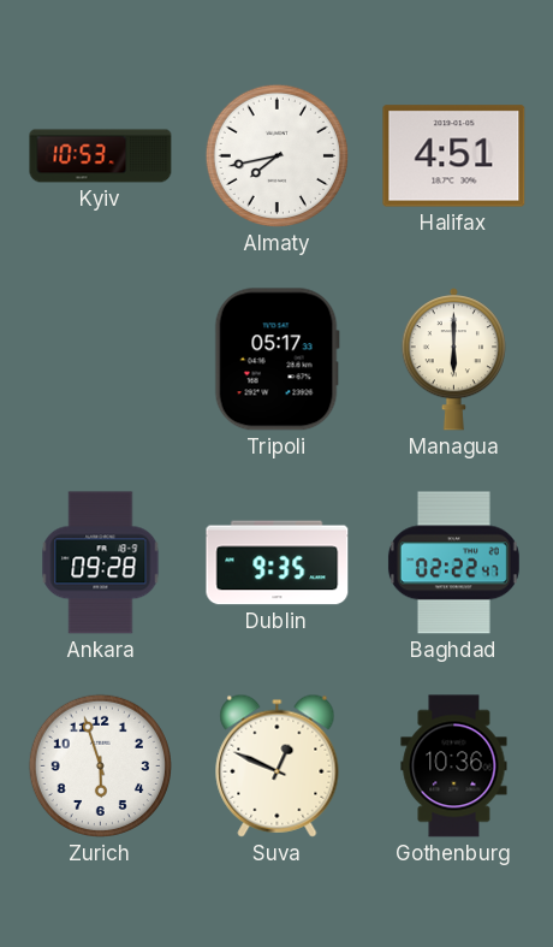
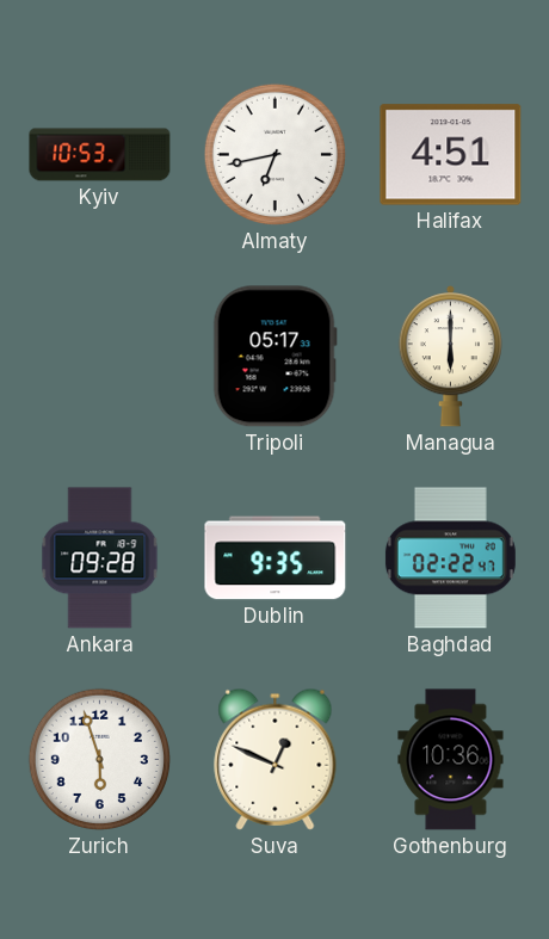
Almaty: 7:43 -> 6:43
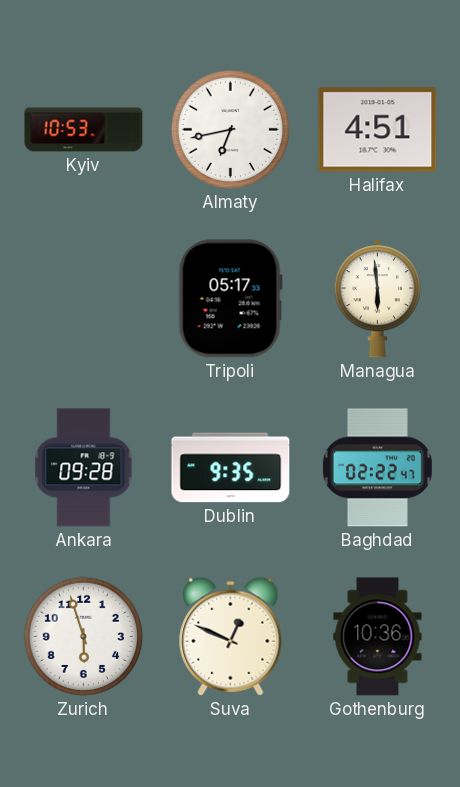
Managua: 6:00 -> 5:59
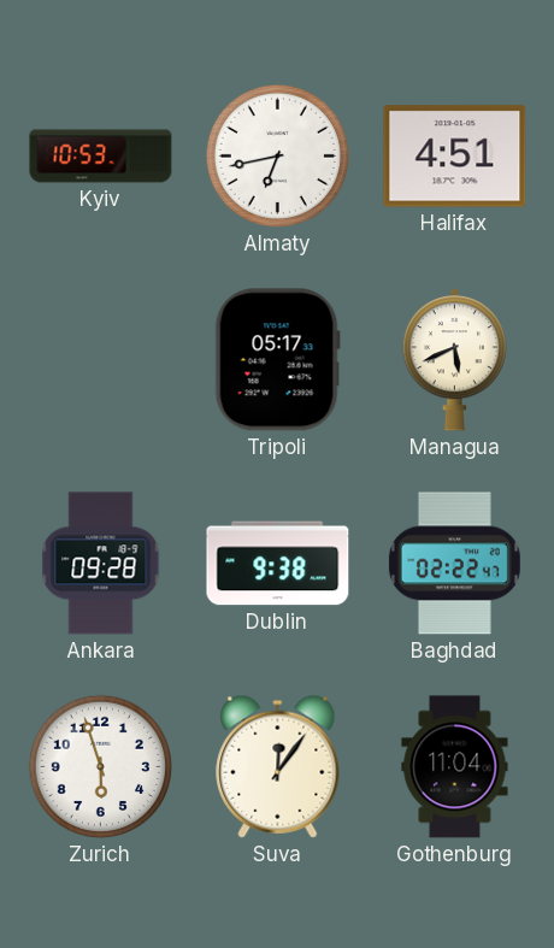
Managua: 5:59 -> 5:41
Dublin: 9:35 -> 9:38
Suva: 12:49 -> 12:06
Gothenburg: 10:36 -> 11:04
